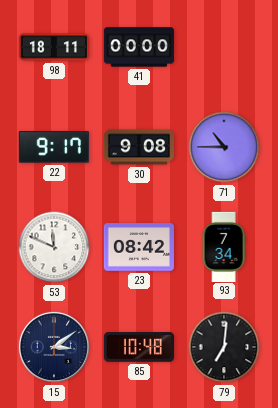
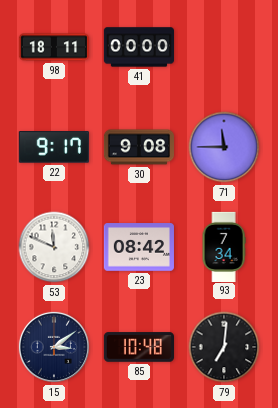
71: 10:45 -> 11:45
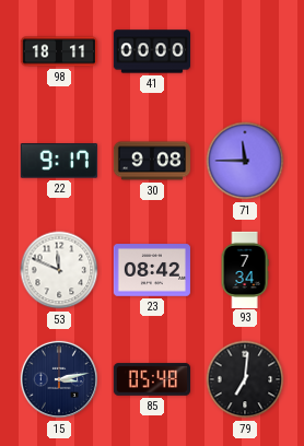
15: 3:09 -> 3:13
85: 10:48 -> 05:48
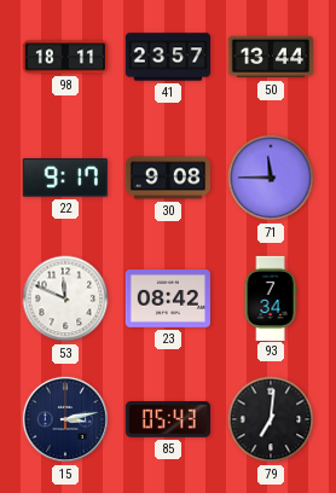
41: 00:00 -> 23:57
50: none -> 13:44
85: 05:48 -> 05:43
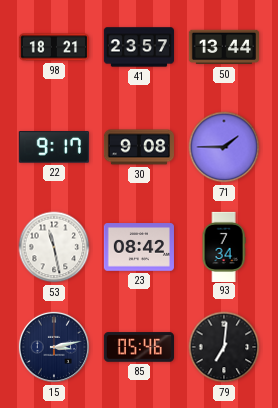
98: 18:11 -> 18:21
71: 11:45 -> 1:45
53: 11:49 -> 11:28
85: 05:43 -> 05:46
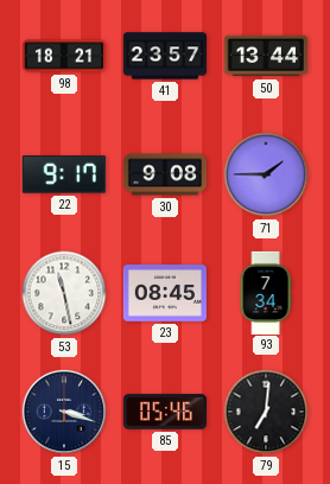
23: 08:42 -> 08:45
15: 3:13 -> 3:18
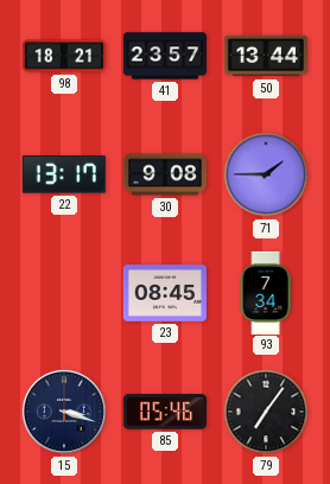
22: 9:17 -> 13:17
53: 11:28 -> none
79: 7:01 -> 7:06
